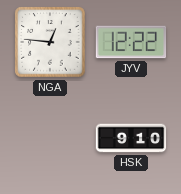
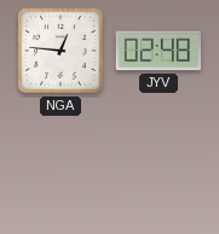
JYV: 12:22 -> 02:48
HSK: 9:10 -> none
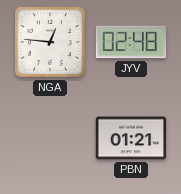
PBN: none -> 01:21
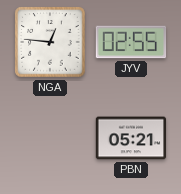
JYV: 02:48 -> 02:55
PBN: 01:21 -> 05:21
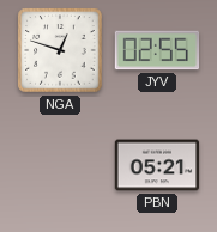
NGA: 12:46 -> 12:48
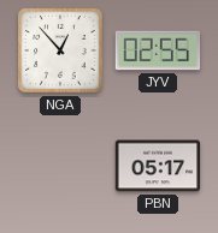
NGA: 12:48 -> 12:53
PBN: 05:21 -> 05:17
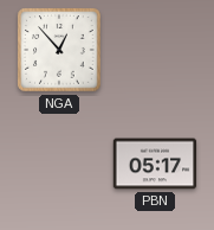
JYV: 02:55 -> none
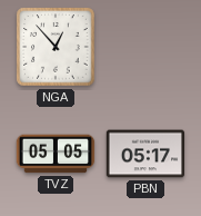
TVZ: none -> 05:05
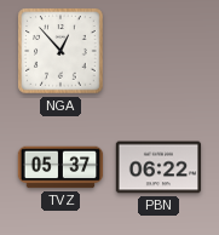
TVZ: 05:05 -> 05:37
PBN: 05:17 -> 06:22
